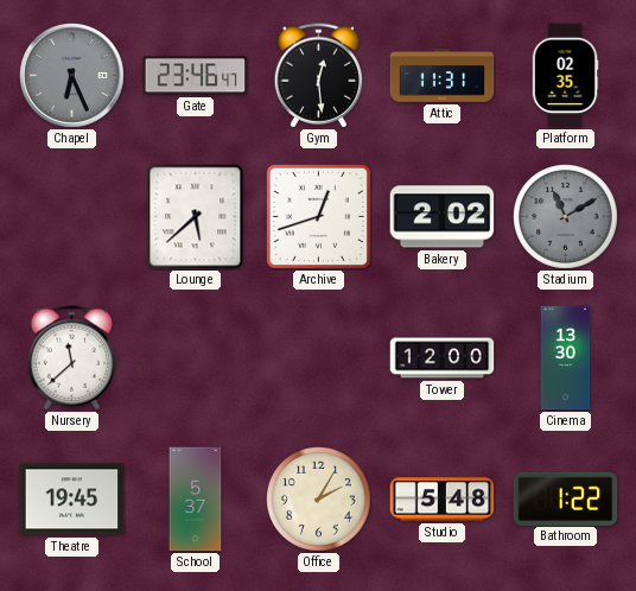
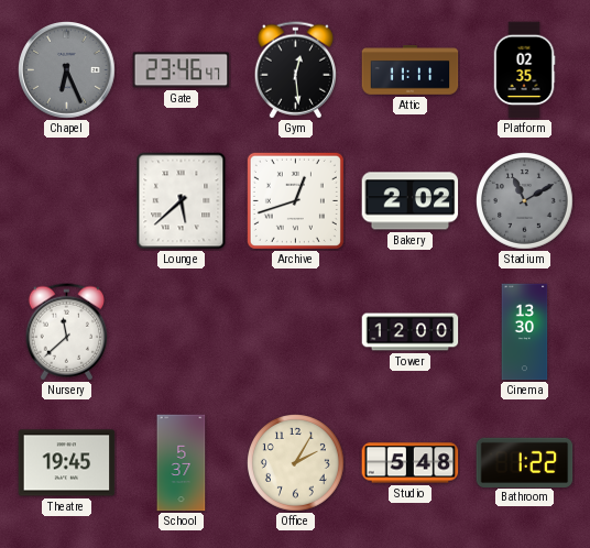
Attic: 11:31 -> 11:11
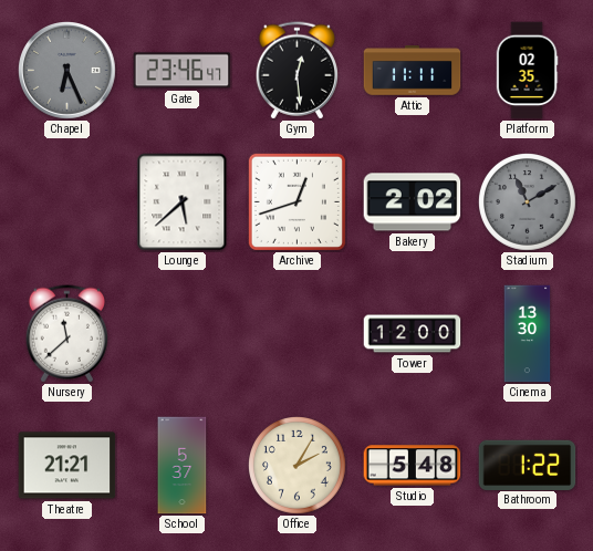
Theatre: 19:45 -> 21:21
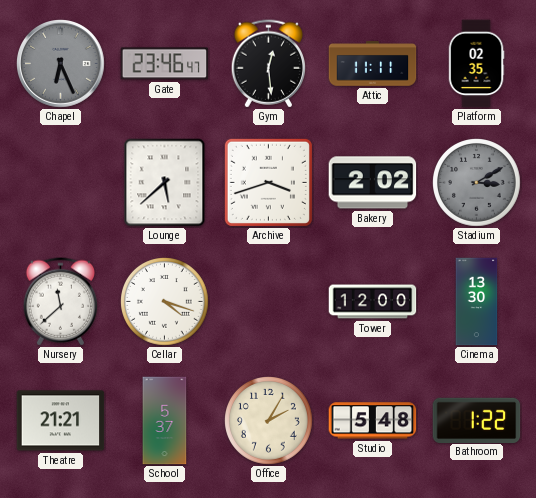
Archive: 12:42 -> 3:42
Stadium: 11:10 -> 3:10
Cellar: none -> 4:18
